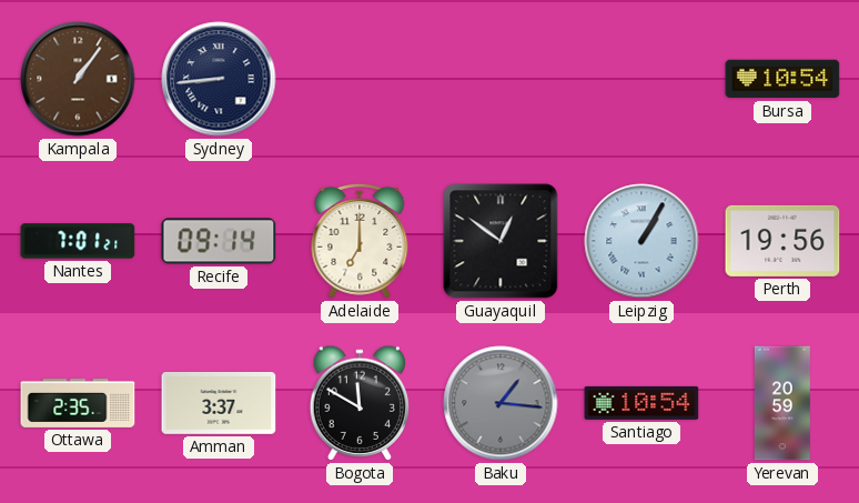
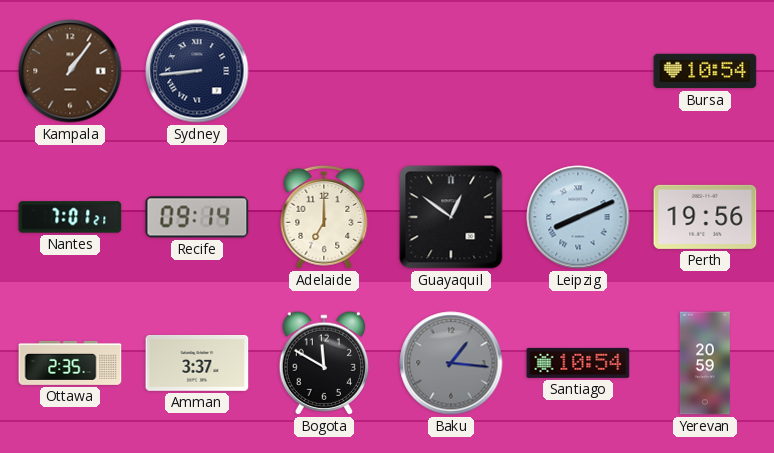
Leipzig: 1:05 -> 8:11
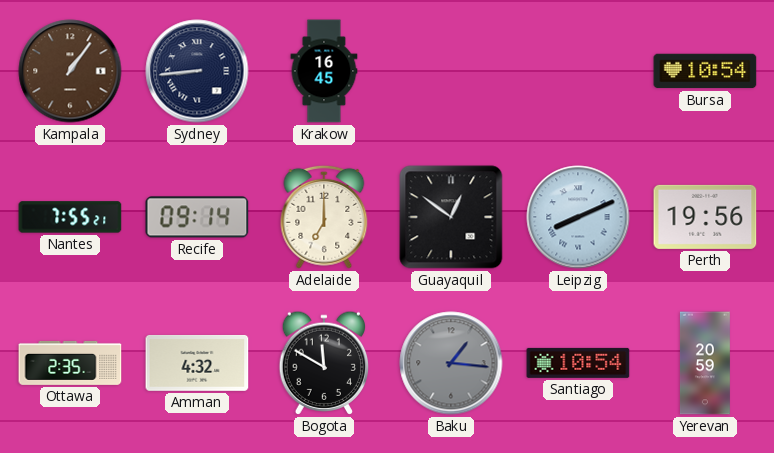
Krakow: none -> 16:45
Nantes: 7:01 -> 7:55
Amman: 3:37 -> 4:32
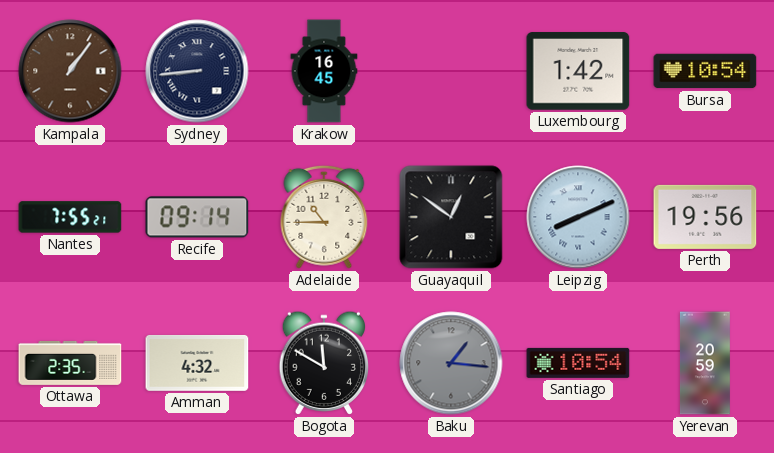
Luxembourg: none -> 1:42
Adelaide: 7:00 -> 10:45
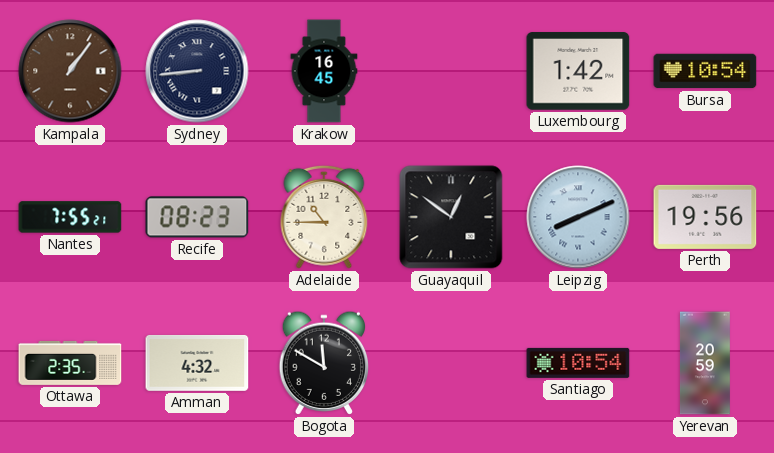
Recife: 09:14 -> 08:23
Baku: 1:16 -> none
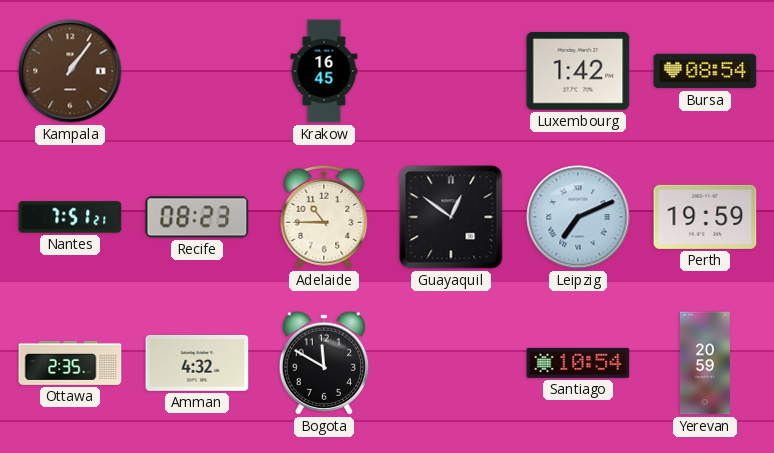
Sydney: 8:44 -> none
Bursa: 10:54 -> 08:54
Nantes: 7:55 -> 7:51
Leipzig: 8:11 -> 7:11
Perth: 19:56 -> 19:59
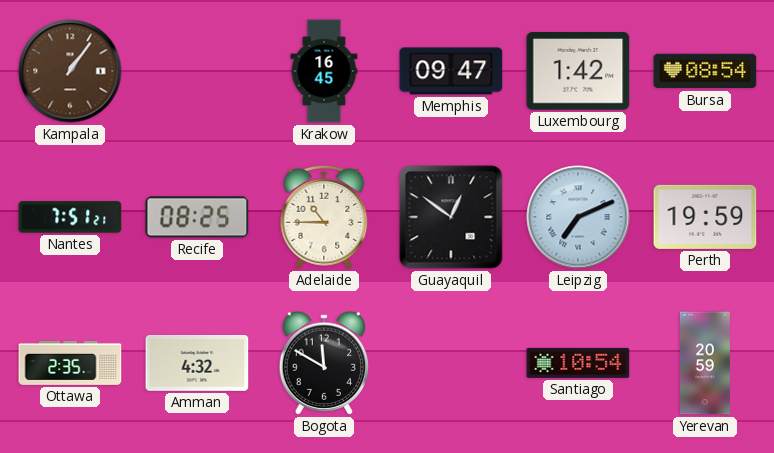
Memphis: none -> 09:47
Recife: 08:23 -> 08:25
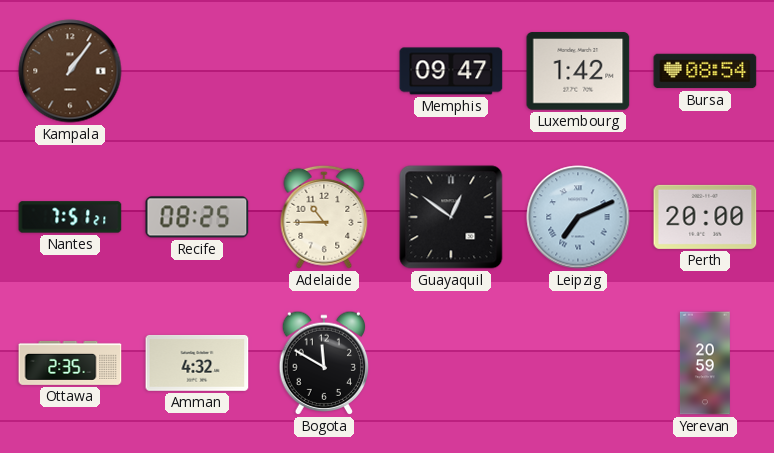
Krakow: 16:45 -> none
Perth: 19:59 -> 20:00
Santiago: 10:54 -> none
